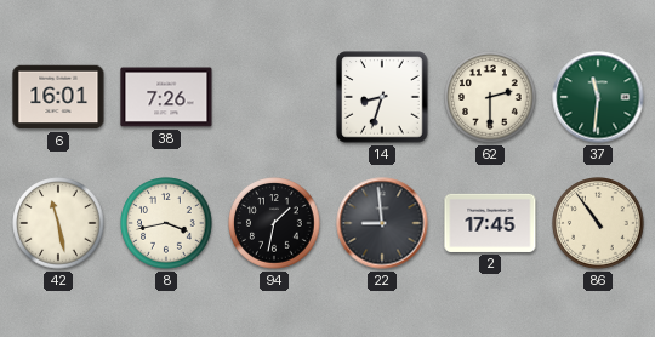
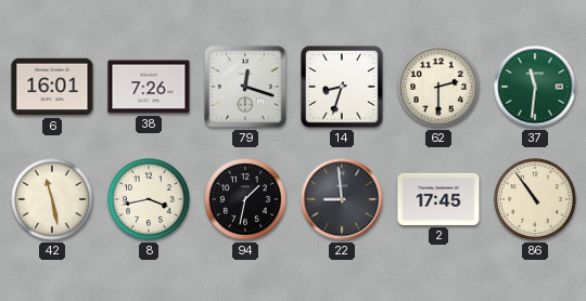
79: none -> 12:18
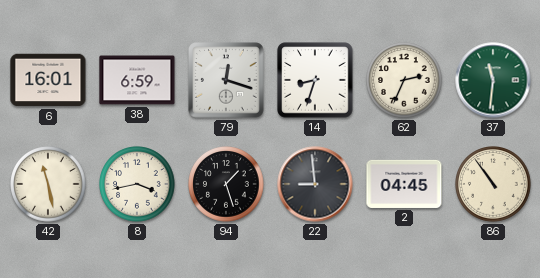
38: 7:26 -> 6:59
62: 2:30 -> 2:34
94: 1:32 -> 1:27
2: 17:45 -> 04:45
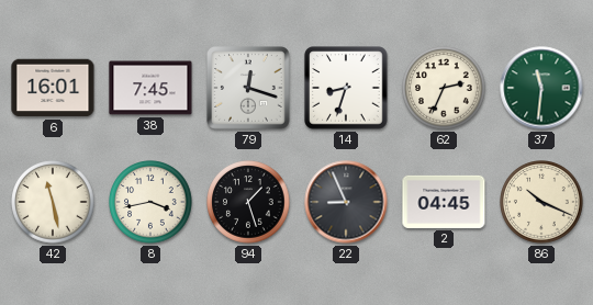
38: 6:59 -> 7:45
22: 8:59 -> 8:56
86: 10:54 -> 10:19
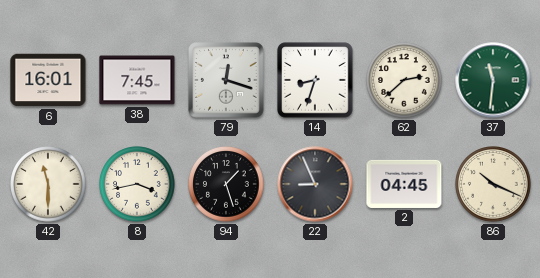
62: 2:34 -> 2:38
42: 11:28 -> 11:30
